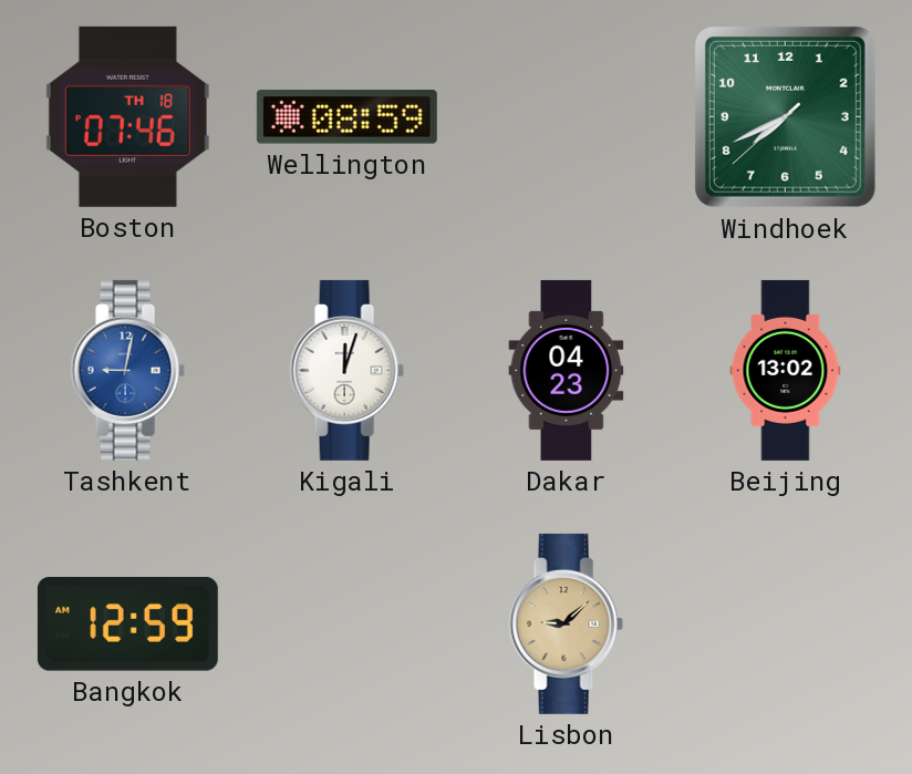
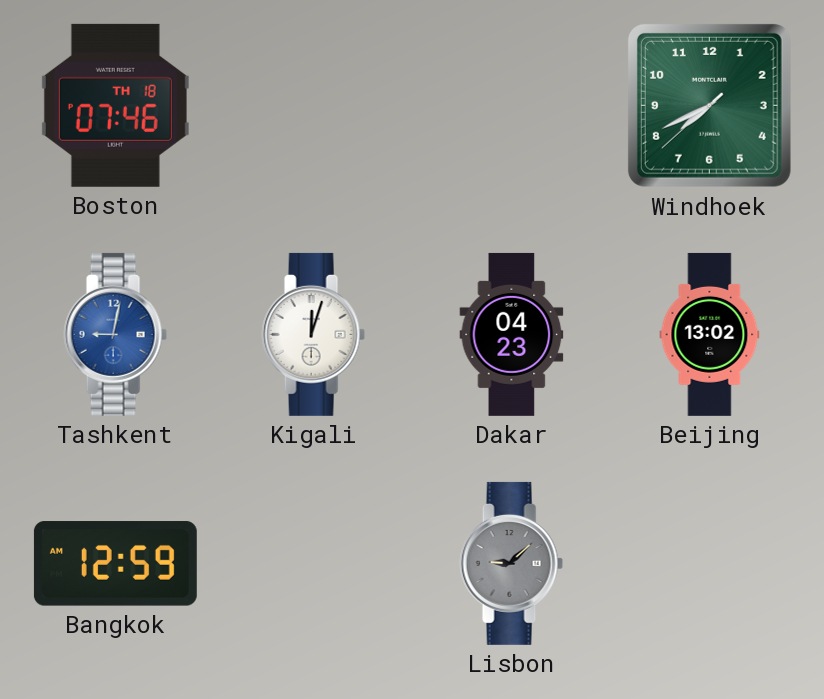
Wellington: 08:59 -> none
Lisbon dial: champagne -> grey
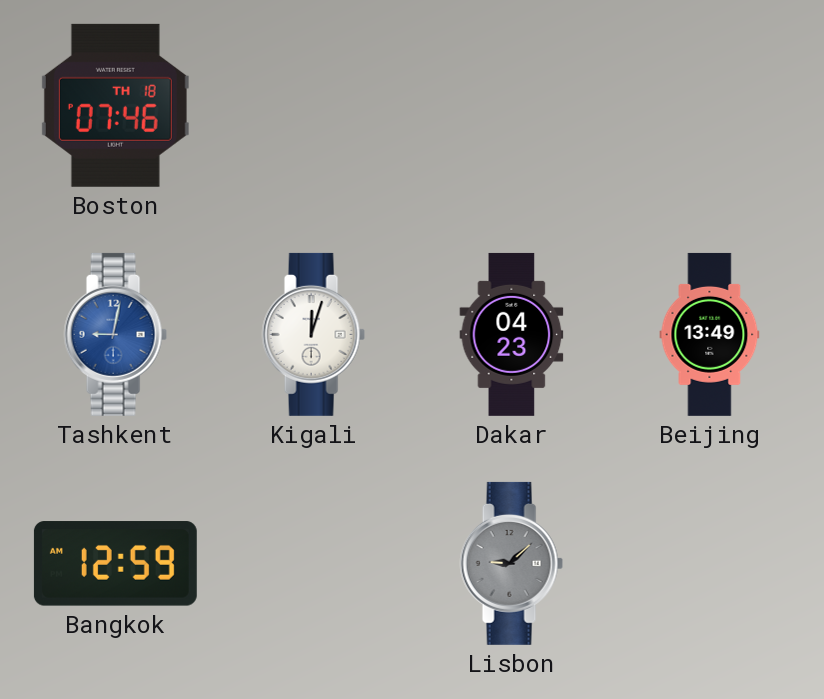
Windhoek: 7:40 -> none
Beijing: 13:02 -> 13:49
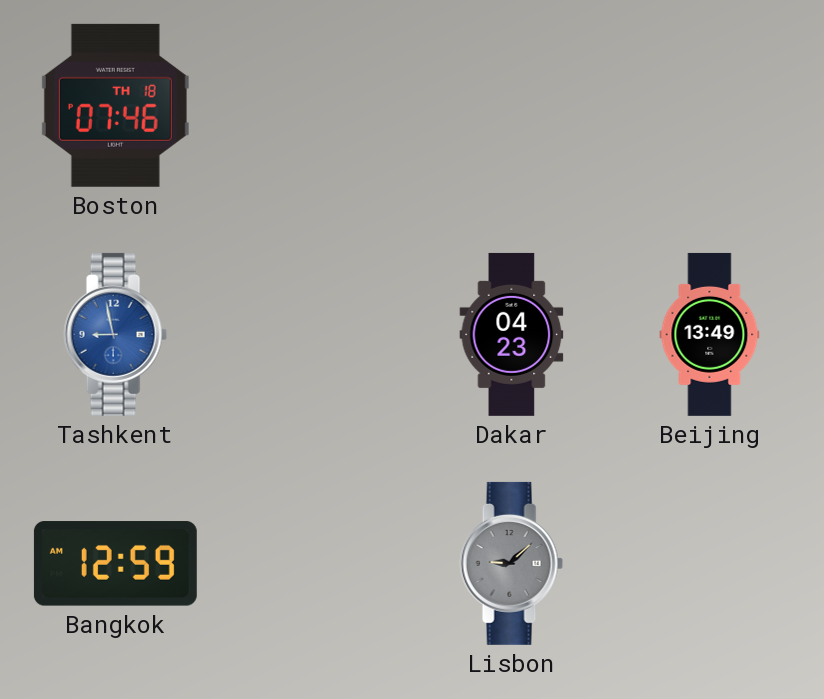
Tashkent: 9:02 -> 8:58
Kigali: 12:03 -> none
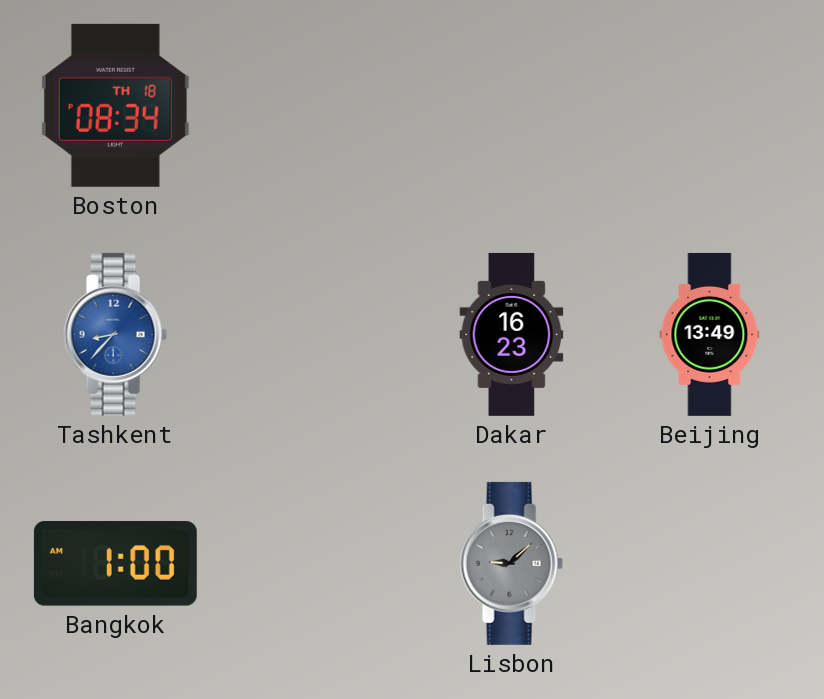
Boston: 07:46 -> 08:34
Tashkent: 8:58 -> 8:37
Dakar: 04:23 -> 16:23
Bangkok: 12:59 -> 1:00
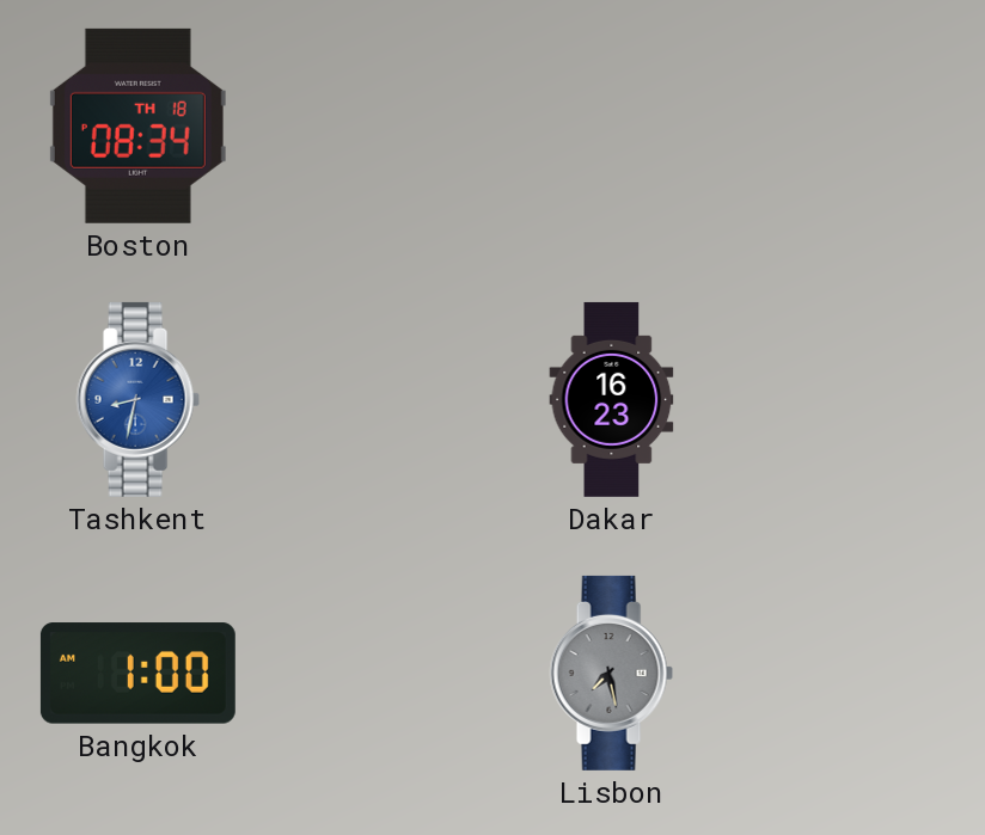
Tashkent: 8:37 -> 8:32
Beijing: 13:49 -> none
Lisbon: 9:08 -> 7:28
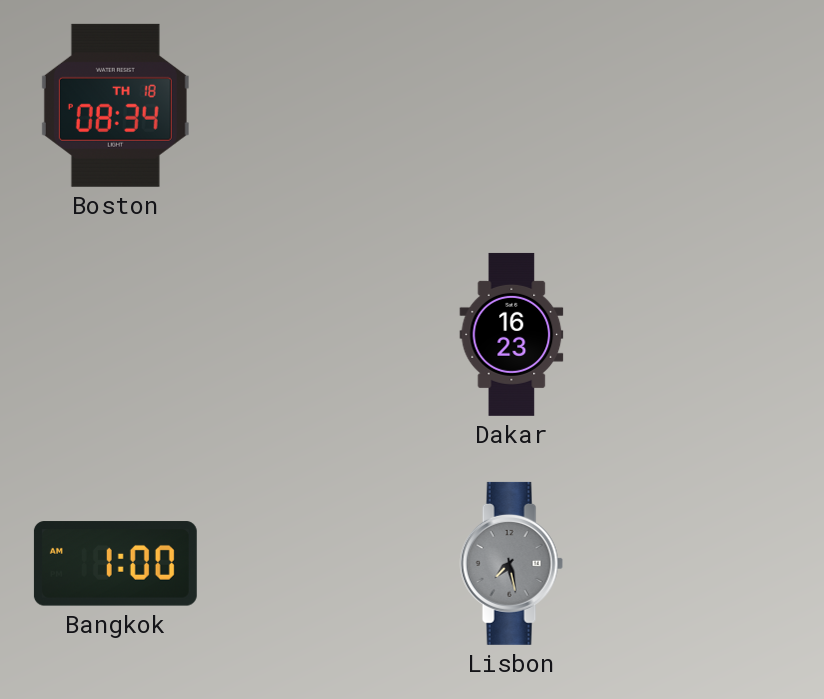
Tashkent: 8:32 -> none
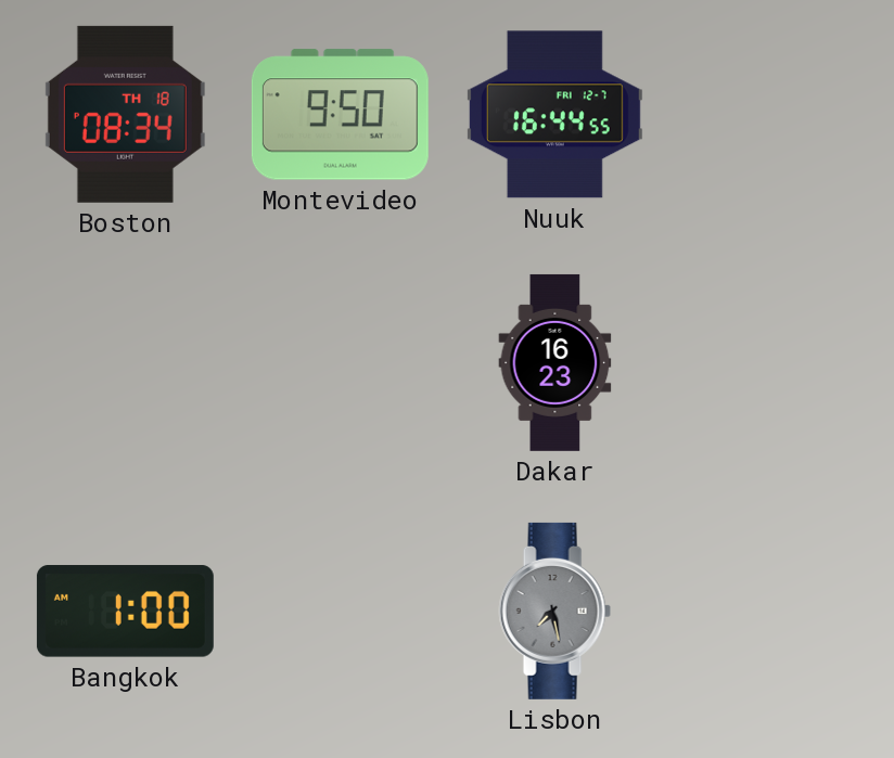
Montevideo: none -> 9:50
Nuuk: none -> 16:44
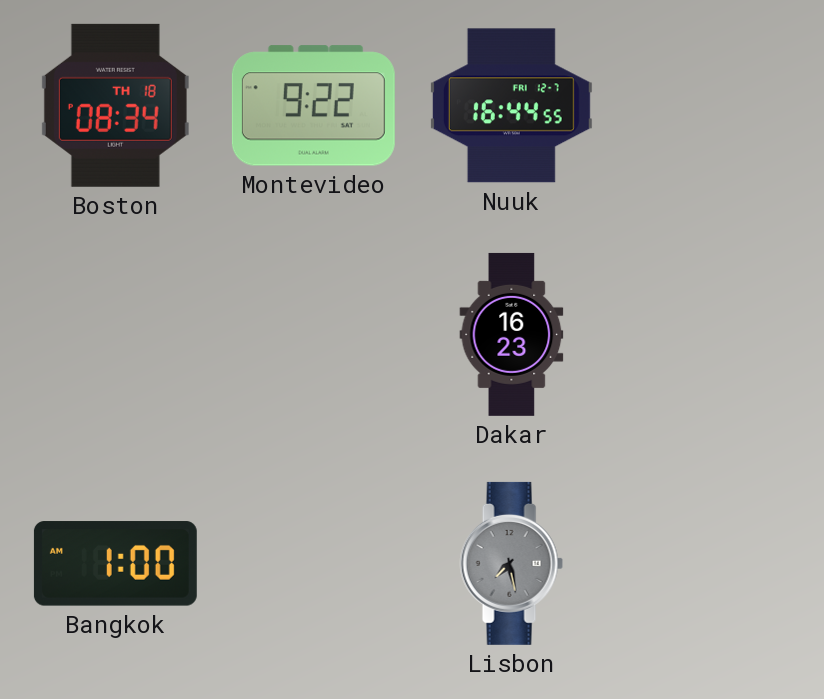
Montevideo: 9:50 -> 9:22
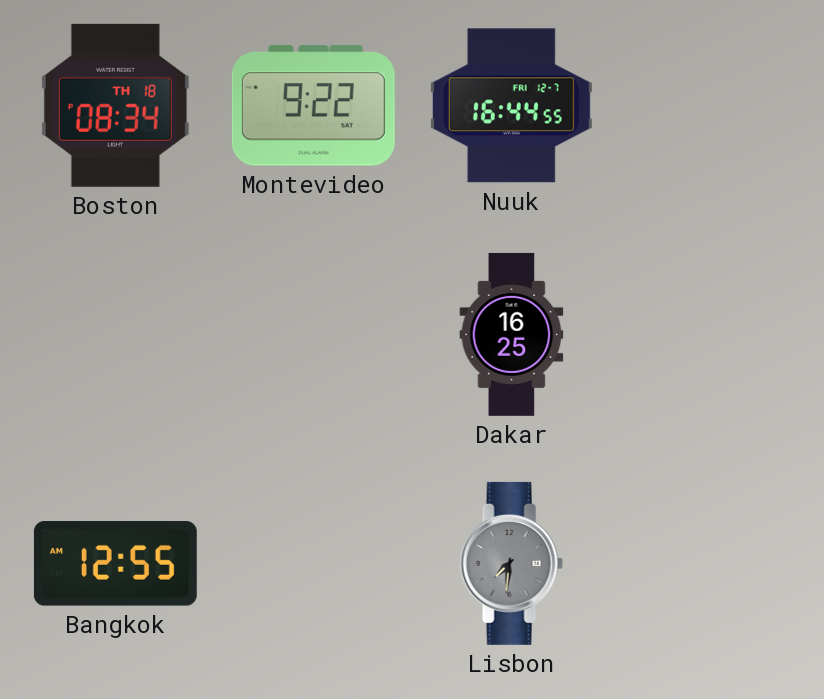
Dakar: 16:23 -> 16:25
Bangkok: 1:00 -> 12:55
Lisbon: 7:28 -> 7:31
